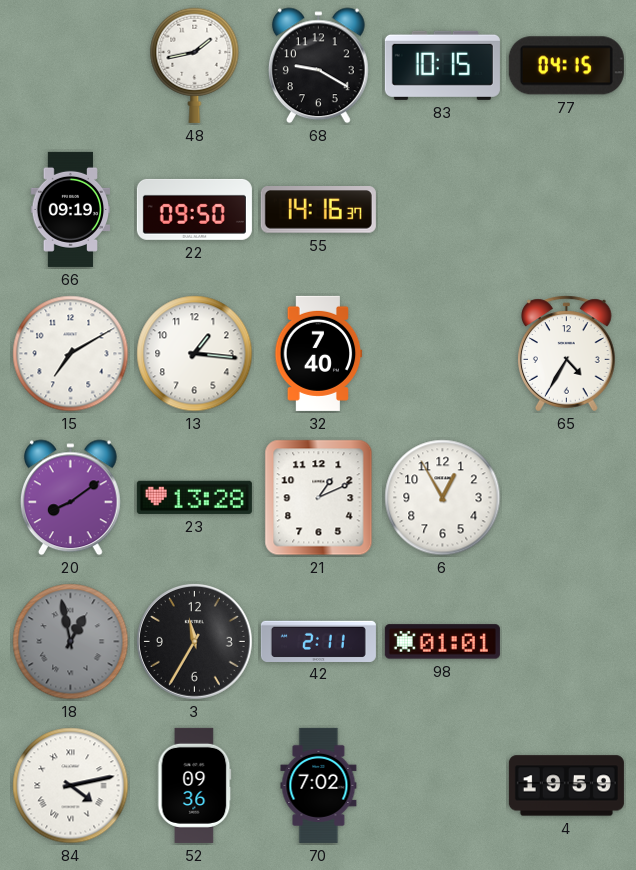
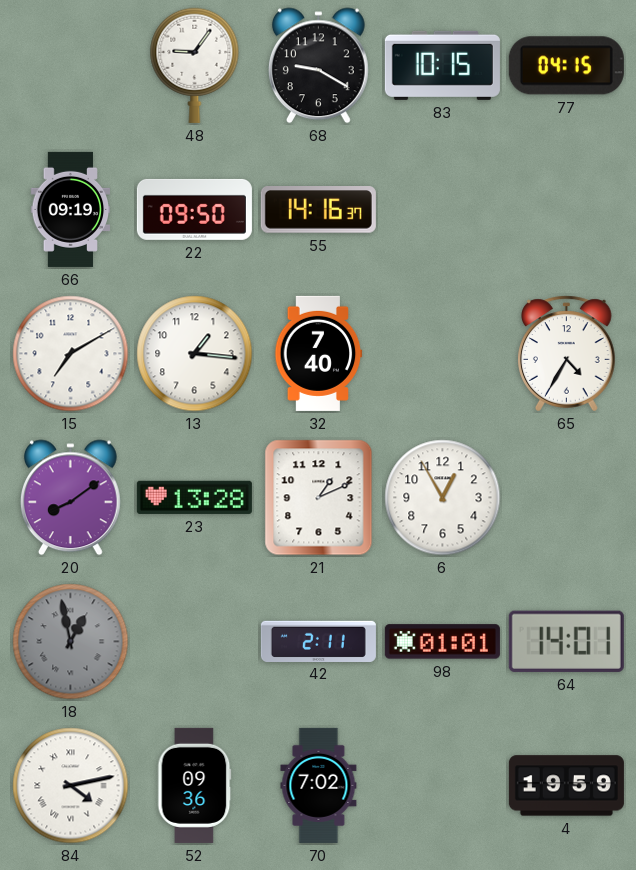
48: 1:43 -> 9:06
3: 11:35 -> none
64: none -> 14:01
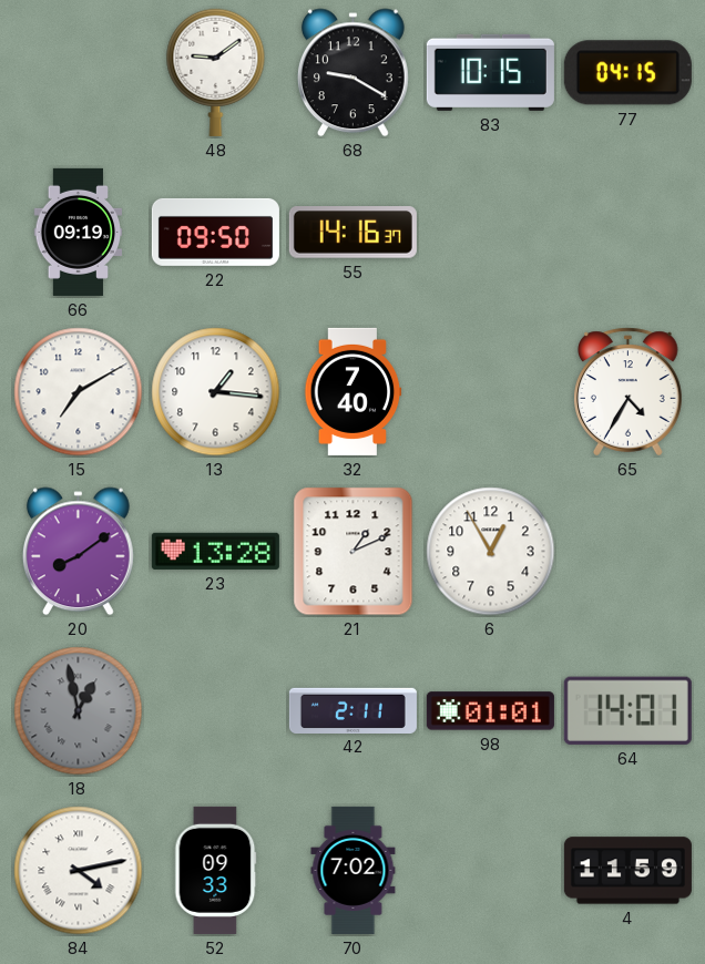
48: 9:06 -> 9:09
52: 09:36 -> 09:33
4: 19:59 -> 11:59
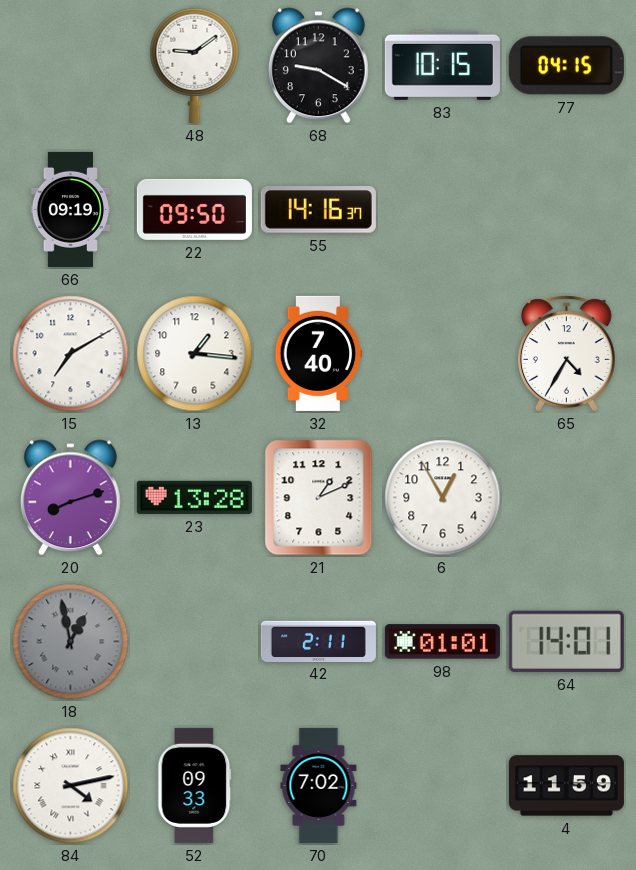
20: 8:09 -> 8:12
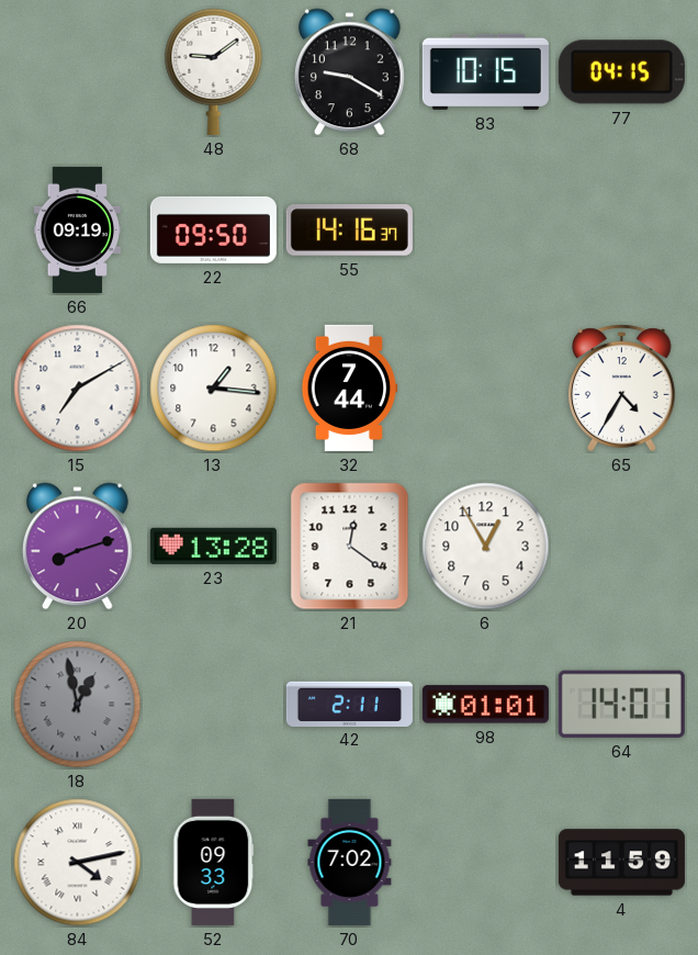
32: 7:40 -> 7:44
21: 1:11 -> 12:21
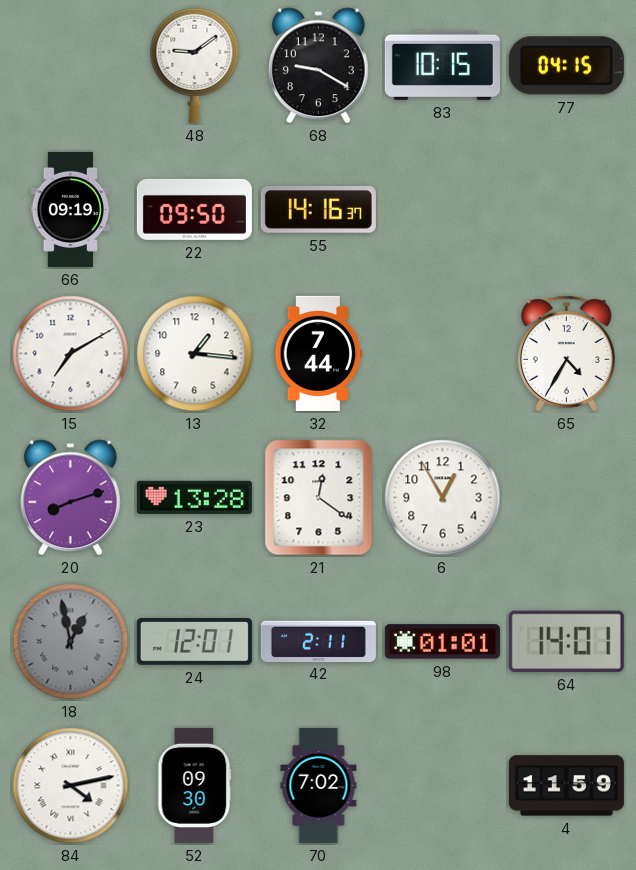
24: none -> 12:01
52: 09:33 -> 09:30
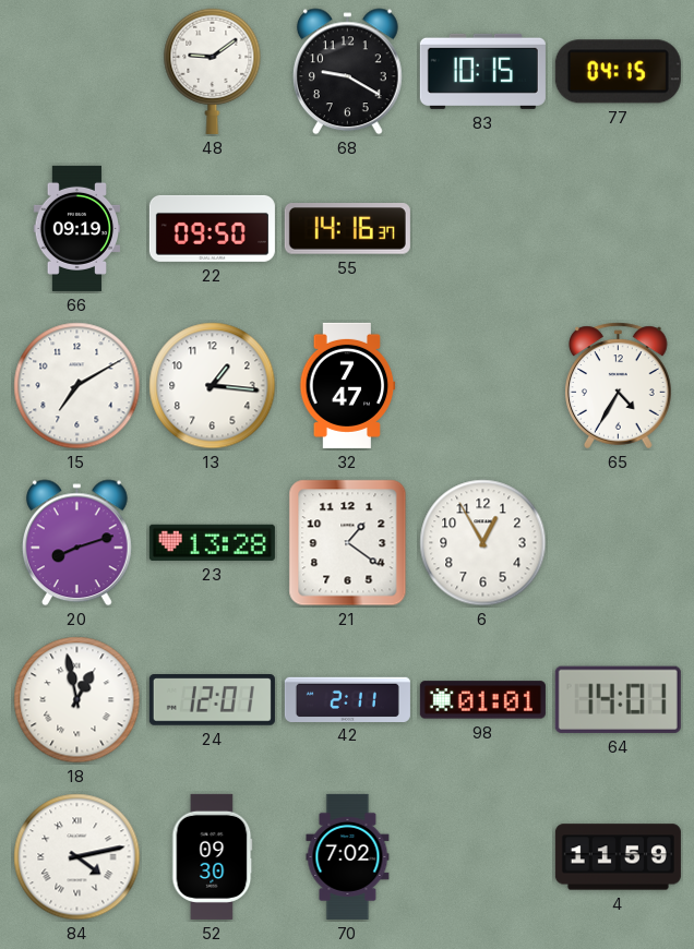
32: 7:44 -> 7:47
21: 12:21 -> 1:21
18 dial: grey -> white
